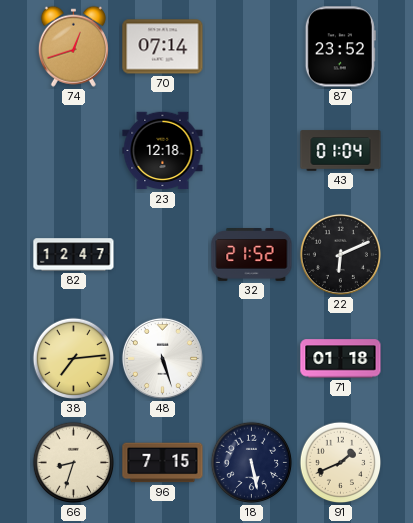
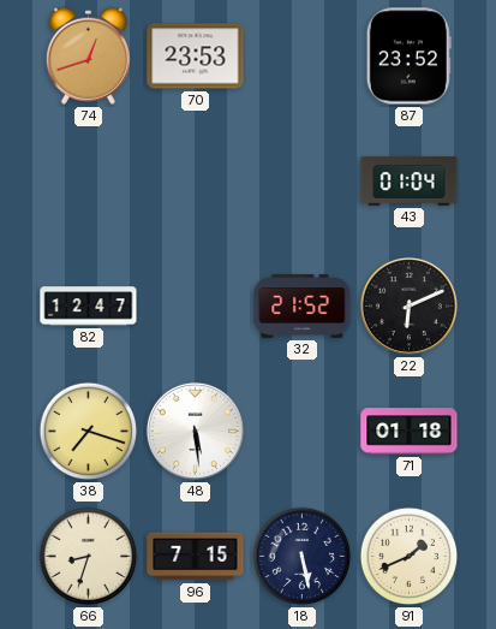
70: 07:14 -> 23:53
23: 12:18 -> none
38: 7:14 -> 7:18
48: 5:27 -> 5:29
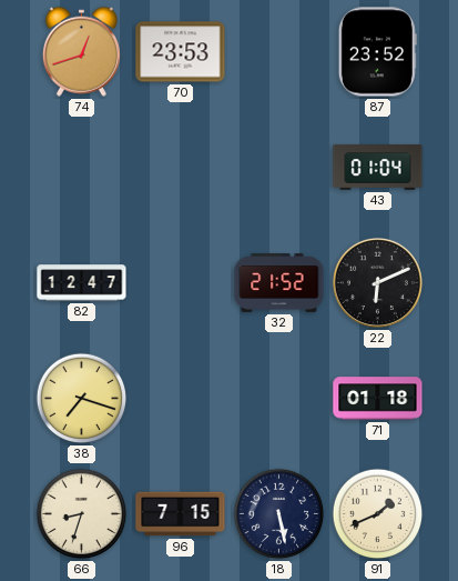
48: 5:29 -> none
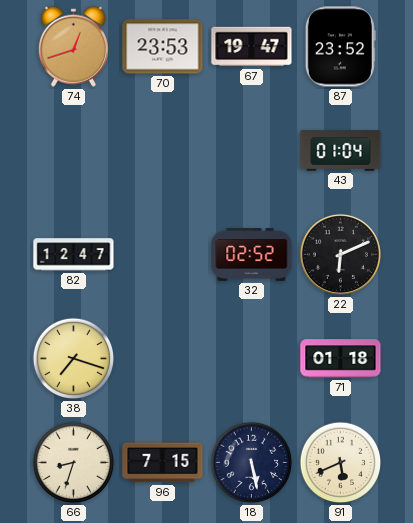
67: none -> 19:47
32: 21:52 -> 02:52
91: 1:41 -> 5:41
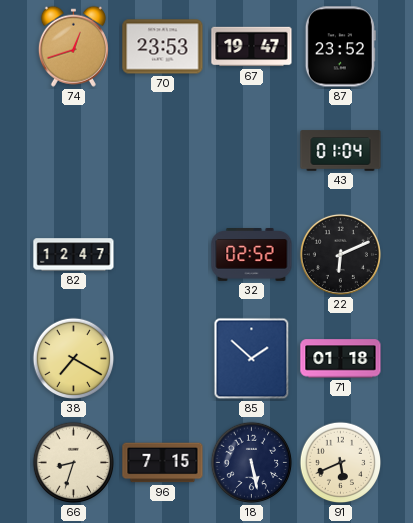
38: 7:18 -> 7:20
85: none -> 1:52
